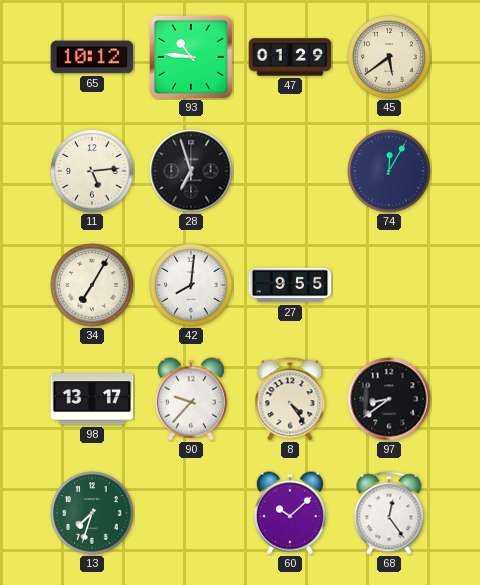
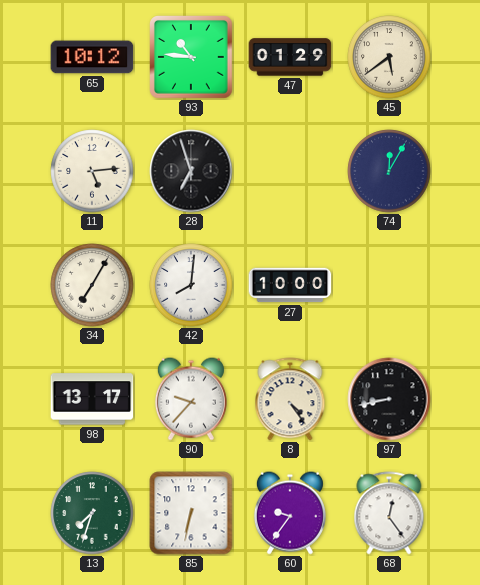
27: 9:55 -> 10:00
97: 8:39 -> 8:43
85: none -> 6:32
60: 10:08 -> 9:36
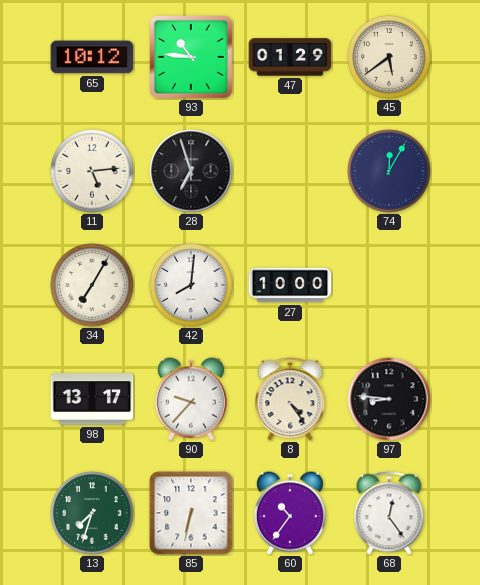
97: 8:43 -> 8:46
60: 9:36 -> 10:36
